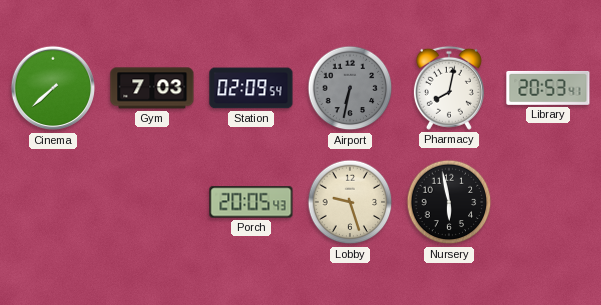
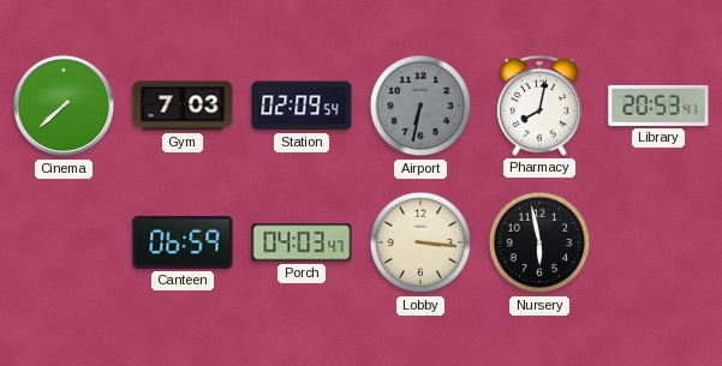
Canteen: none -> 06:59
Porch: 20:05 -> 04:03
Lobby: 9:27 -> 3:16
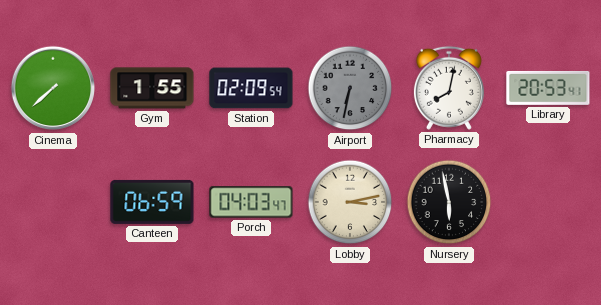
Gym: 7:03 -> 1:55
Lobby: 3:16 -> 3:13
